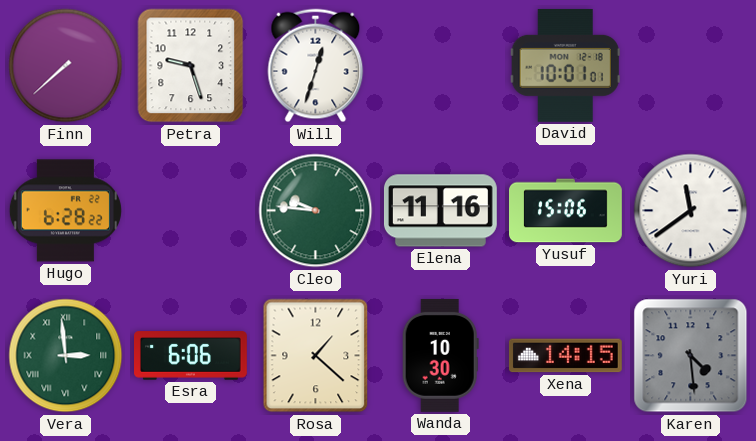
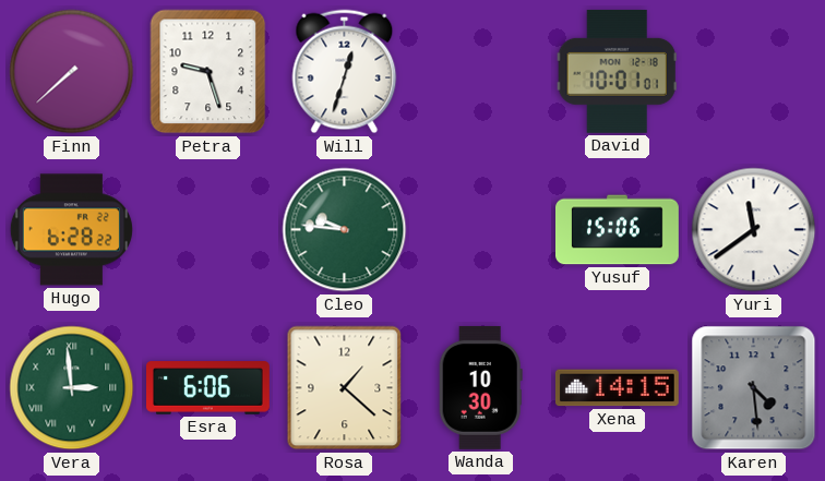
Elena: 11:16 -> none
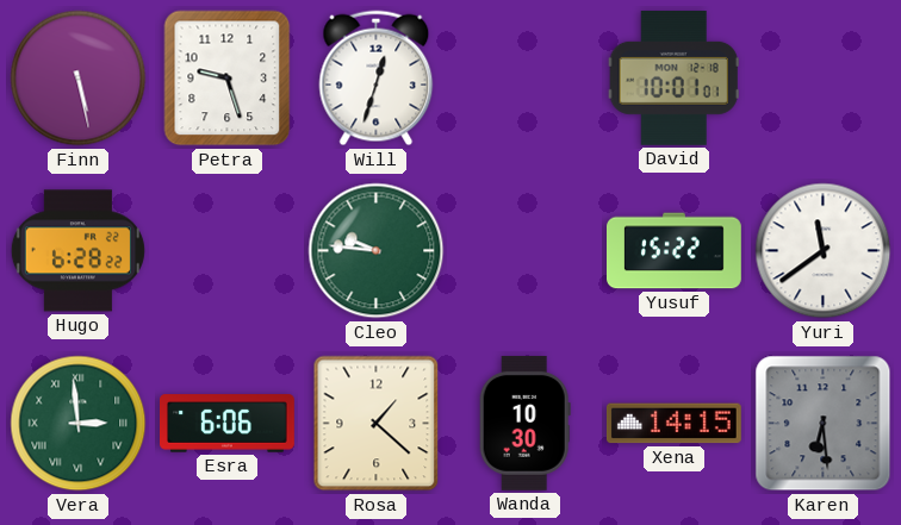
Finn: 7:38 -> 5:28
Yusuf: 15:06 -> 15:22
Karen: 4:29 -> 6:29
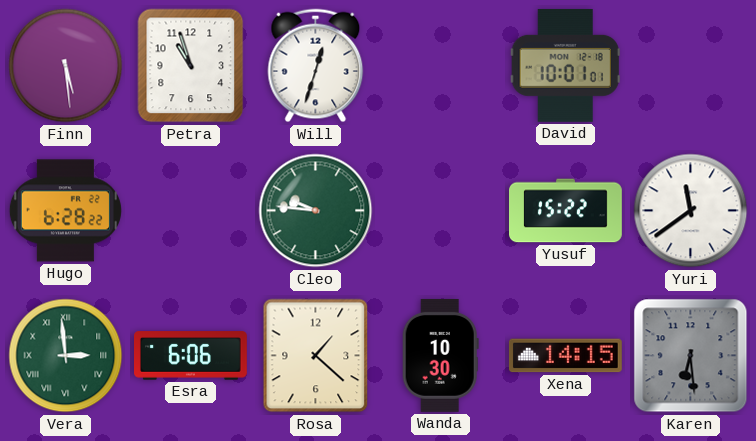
Finn: 5:28 -> 5:29
Petra: 9:27 -> 10:57
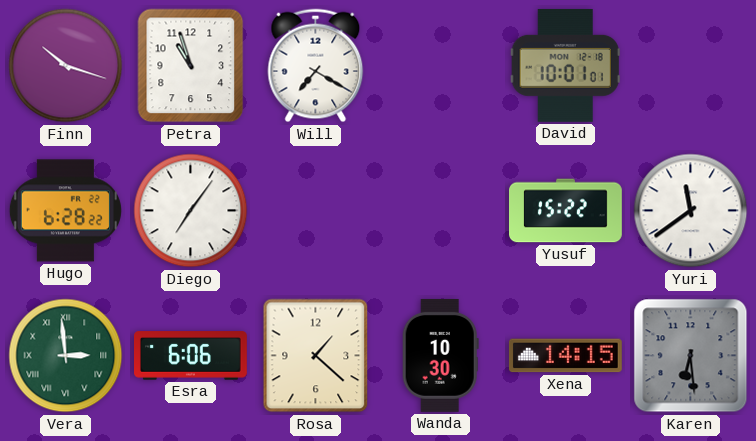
Finn: 5:29 -> 10:18
Will: 12:33 -> 7:20
Diego: none -> 7:06
Cleo: 9:46 -> none
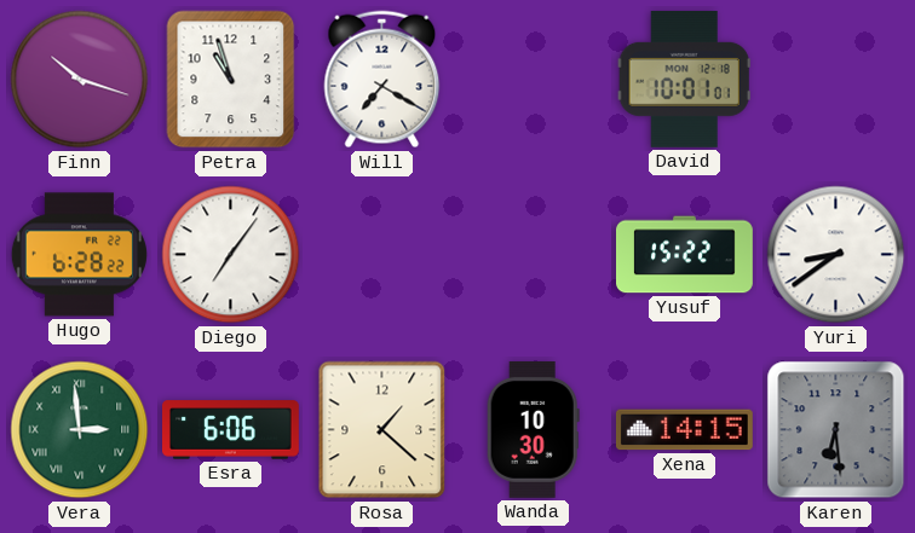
Yuri: 11:39 -> 8:39
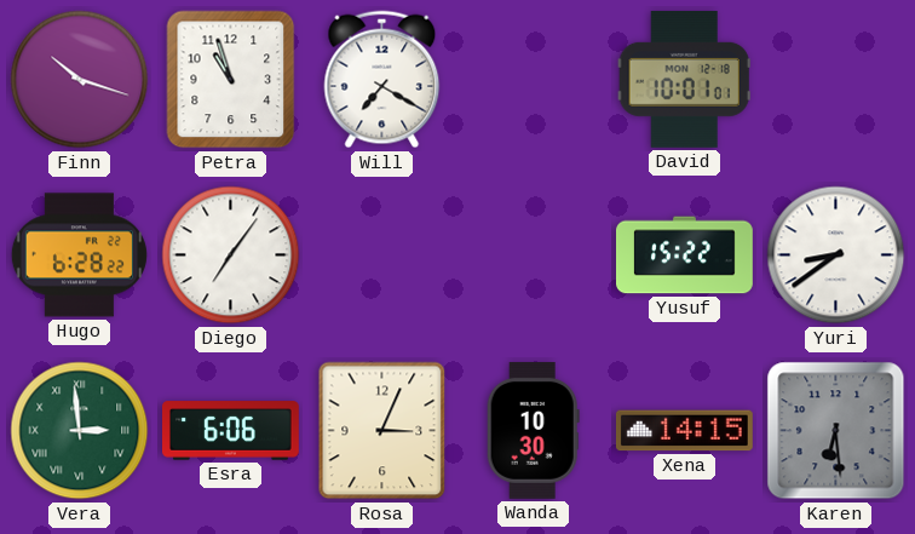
Rosa: 1:22 -> 3:04
